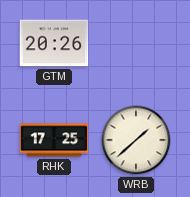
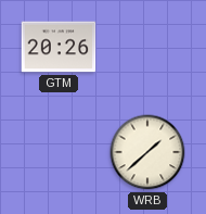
RHK: 17:25 -> none
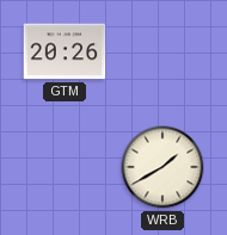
WRB: 1:38 -> 1:40
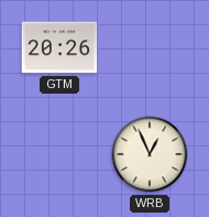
WRB: 1:40 -> 12:56
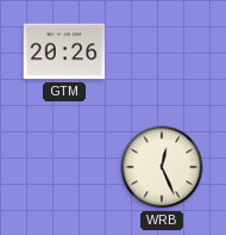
WRB: 12:56 -> 12:26
